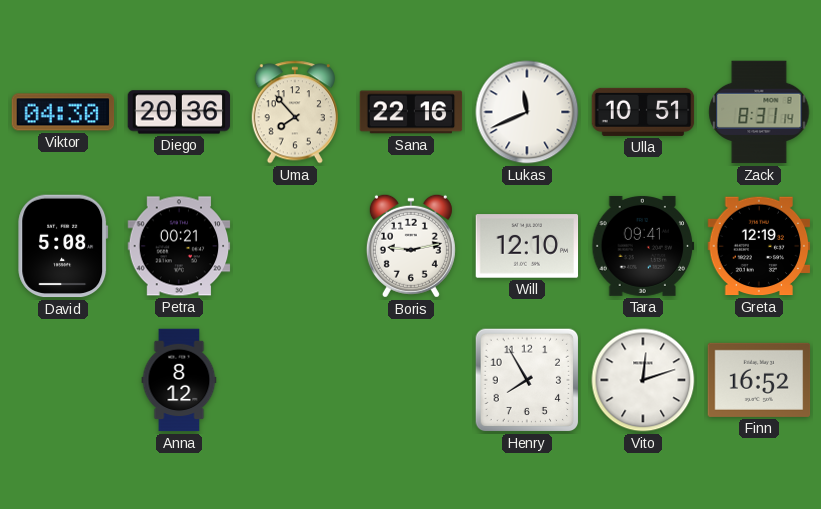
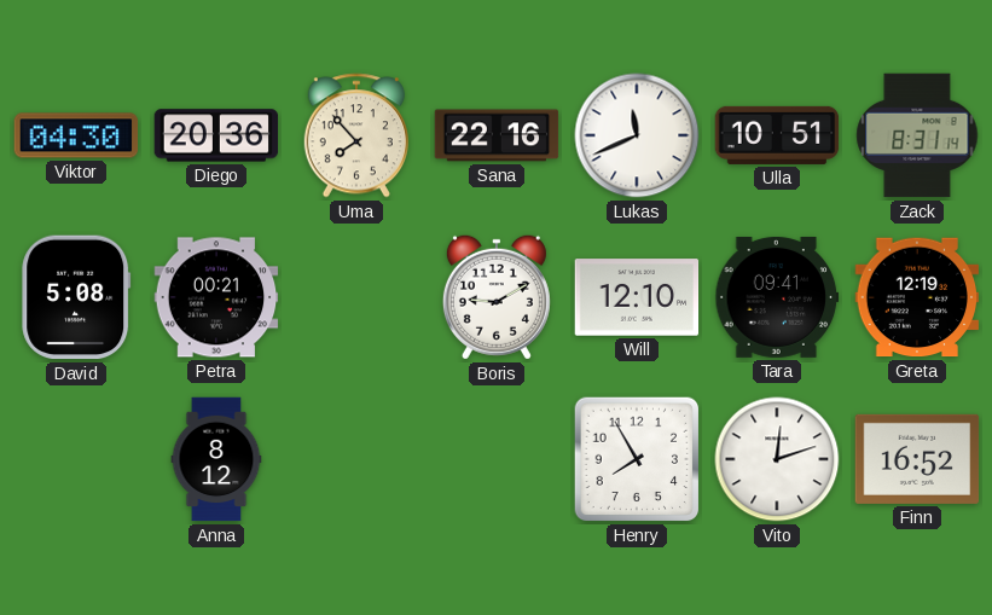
Boris: 9:13 -> 9:10
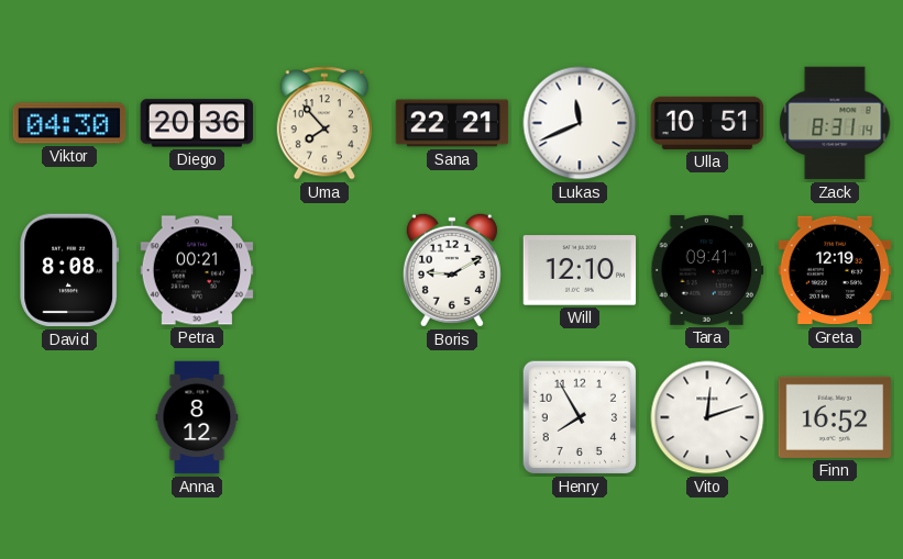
Sana: 22:16 -> 22:21
David: 5:08 -> 8:08
